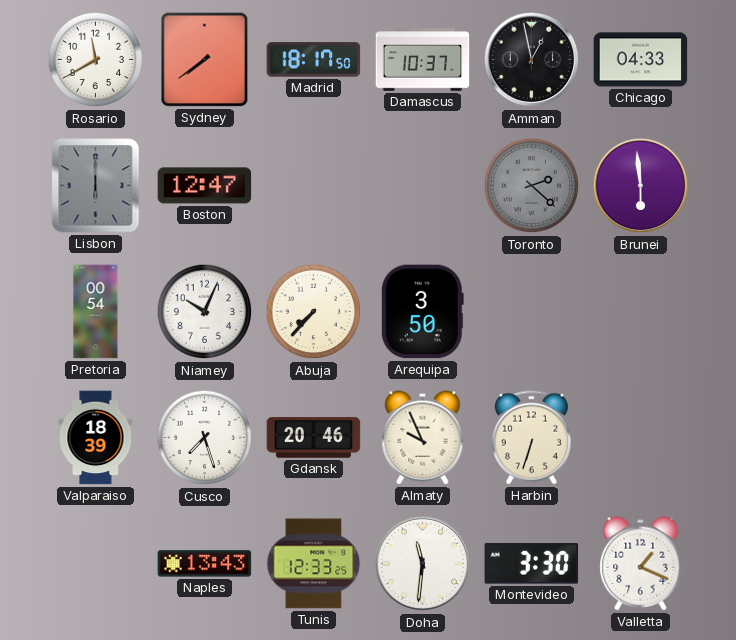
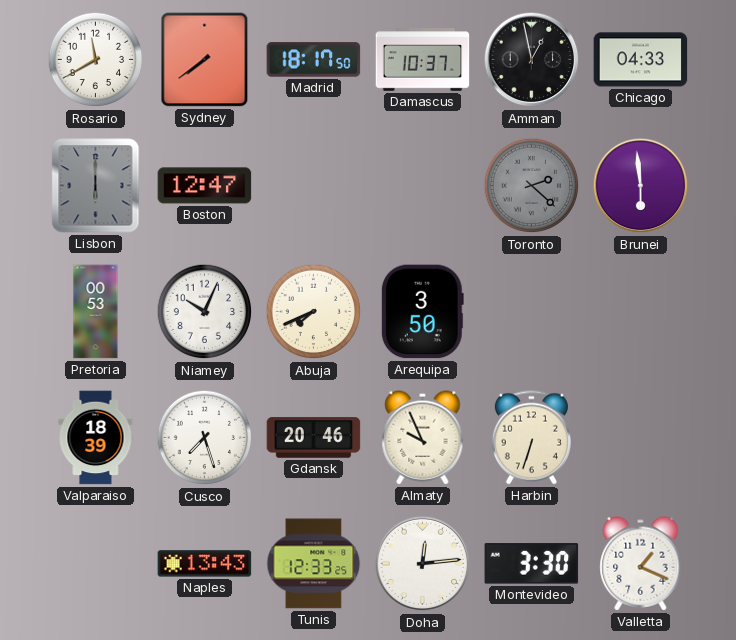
Pretoria: 00:54 -> 00:53
Abuja: 7:37 -> 7:41
Doha: 11:31 -> 12:14
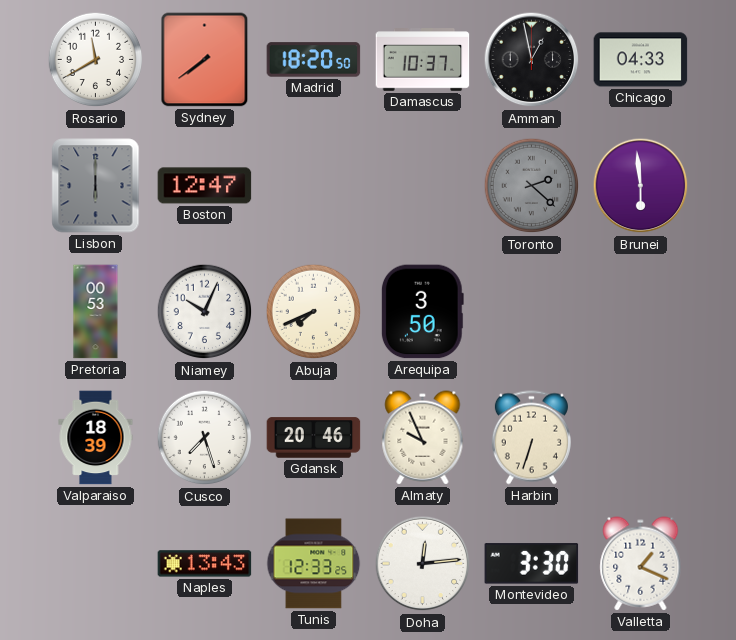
Madrid: 18:17 -> 18:20
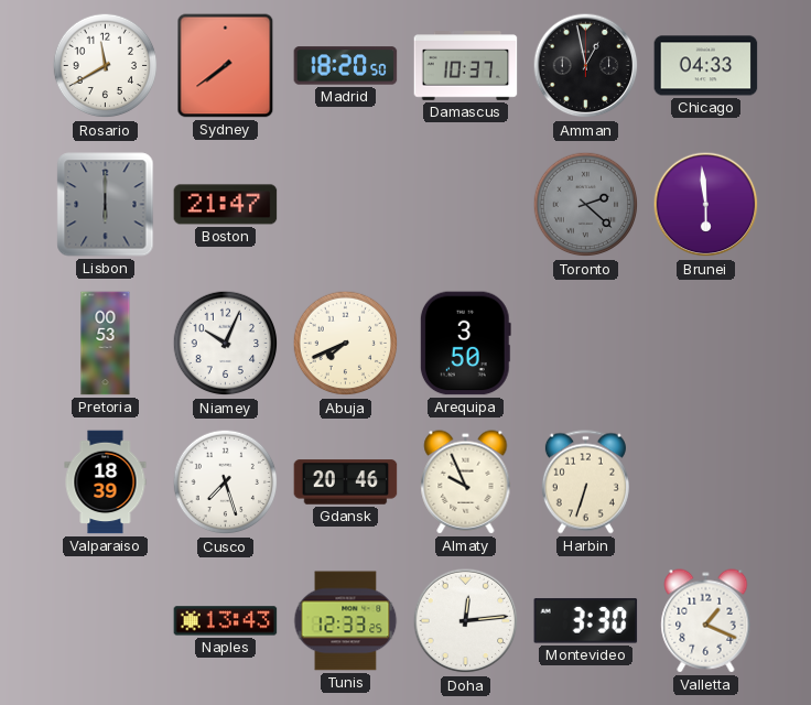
Boston: 12:47 -> 21:47
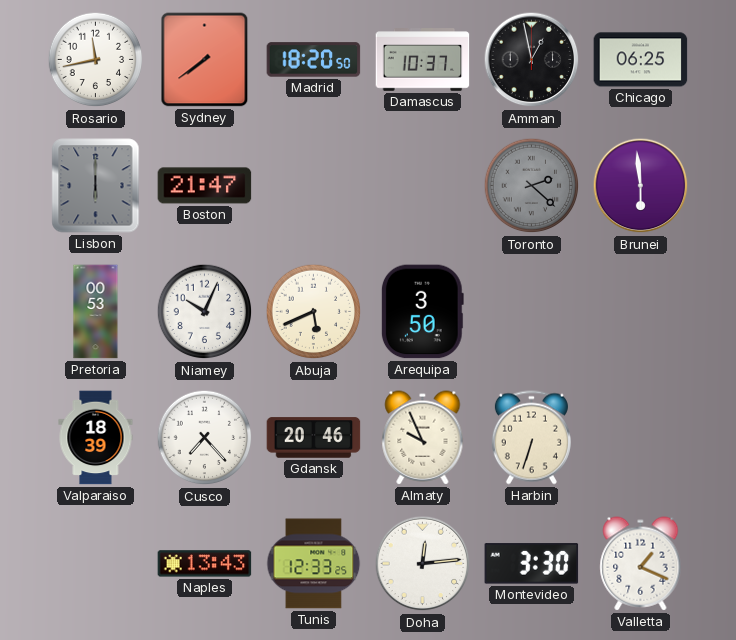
Rosario: 11:40 -> 11:43
Chicago: 04:33 -> 06:25
Abuja: 7:41 -> 5:41
Cusco: 7:27 -> 7:23
